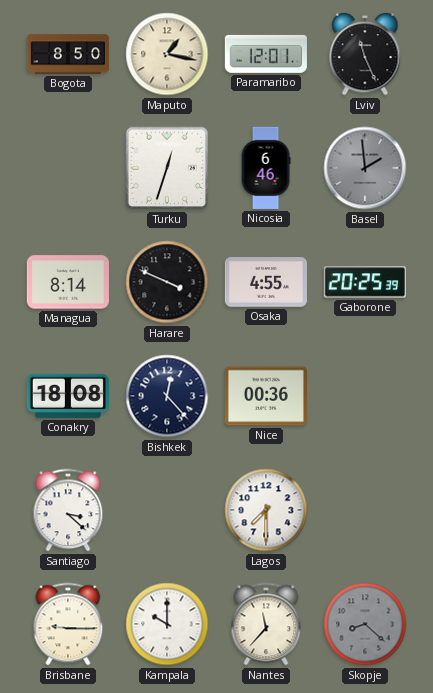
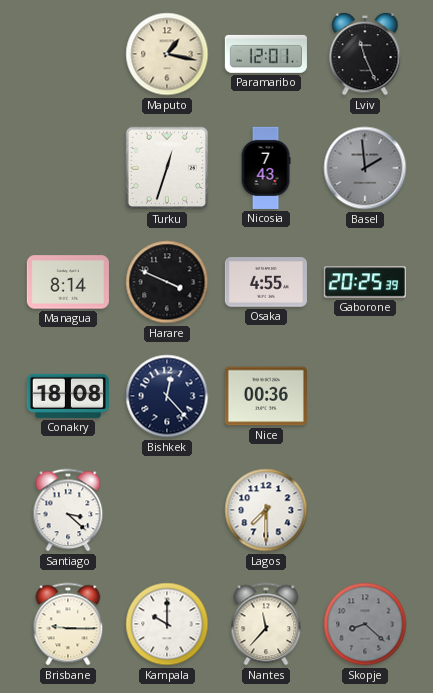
Bogota: 8:50 -> none
Nicosia: 6:46 -> 7:43
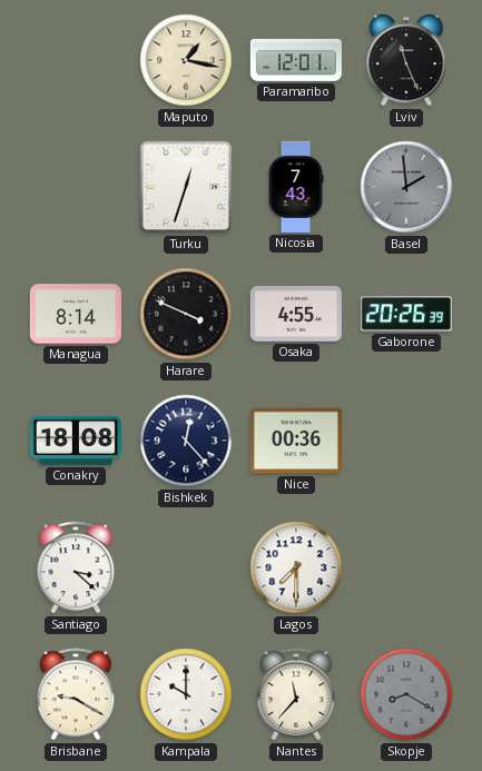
Gaborone: 20:25 -> 20:26
Brisbane: 9:15 -> 9:20
Skopje: 8:22 -> 8:20
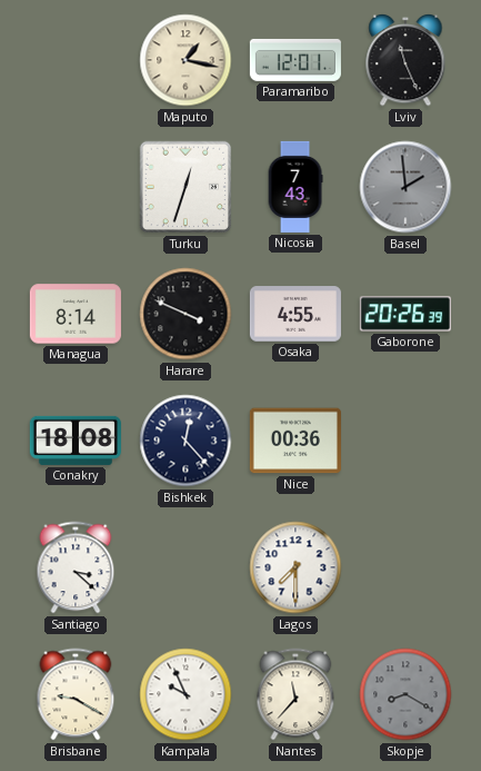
Kampala: 10:00 -> 9:56
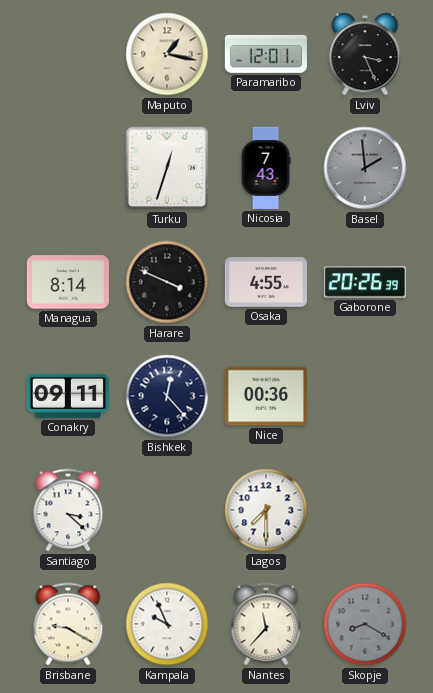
Lviv: 11:26 -> 3:26
Conakry: 18:08 -> 09:11
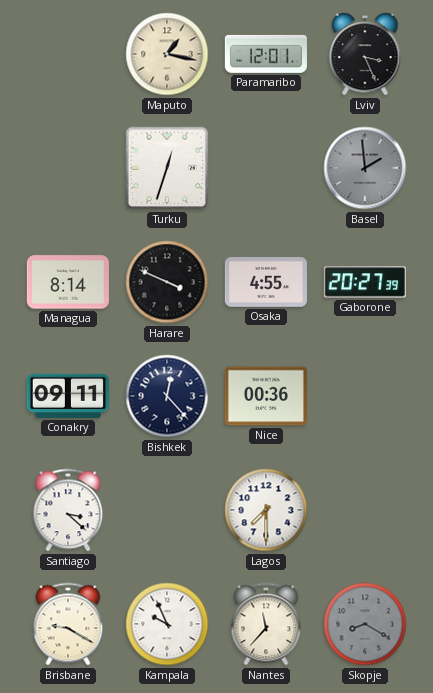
Nicosia: 7:43 -> none
Gaborone: 20:26 -> 20:27
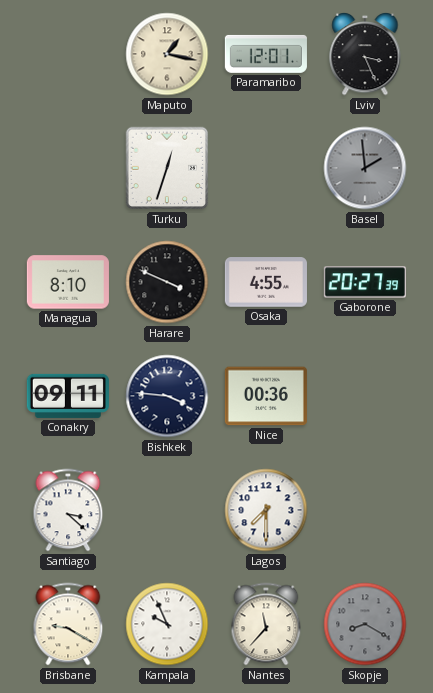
Managua: 8:14 -> 8:10
Bishkek: 12:23 -> 3:46
